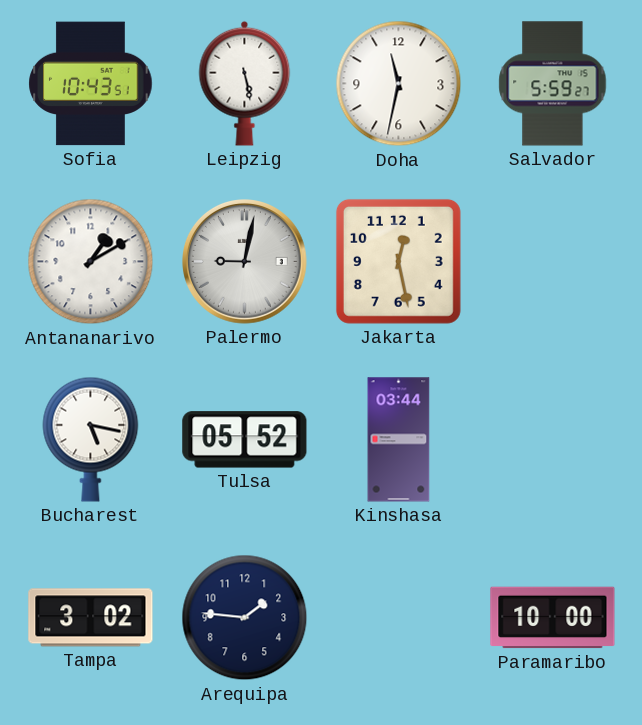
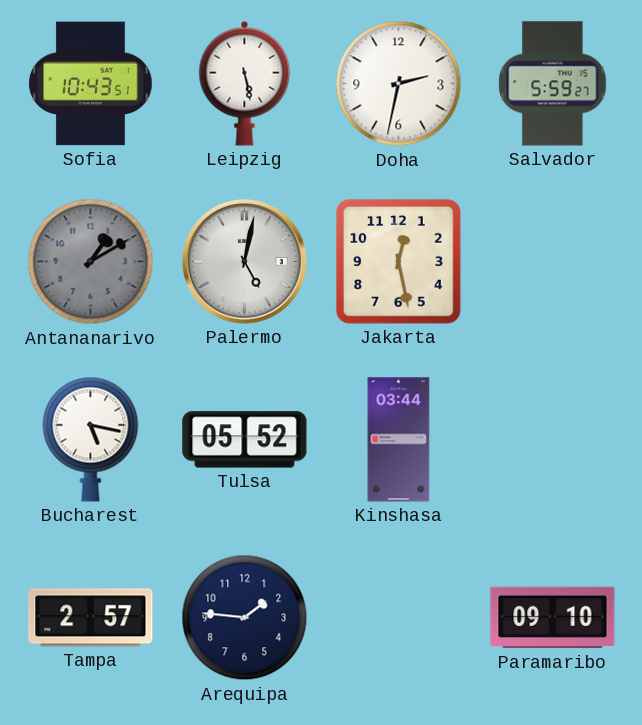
Doha: 11:32 -> 2:32
Antananarivo dial: white -> grey
Palermo: 9:02 -> 5:02
Tampa: 3:02 -> 2:57
Paramaribo: 10:00 -> 09:10
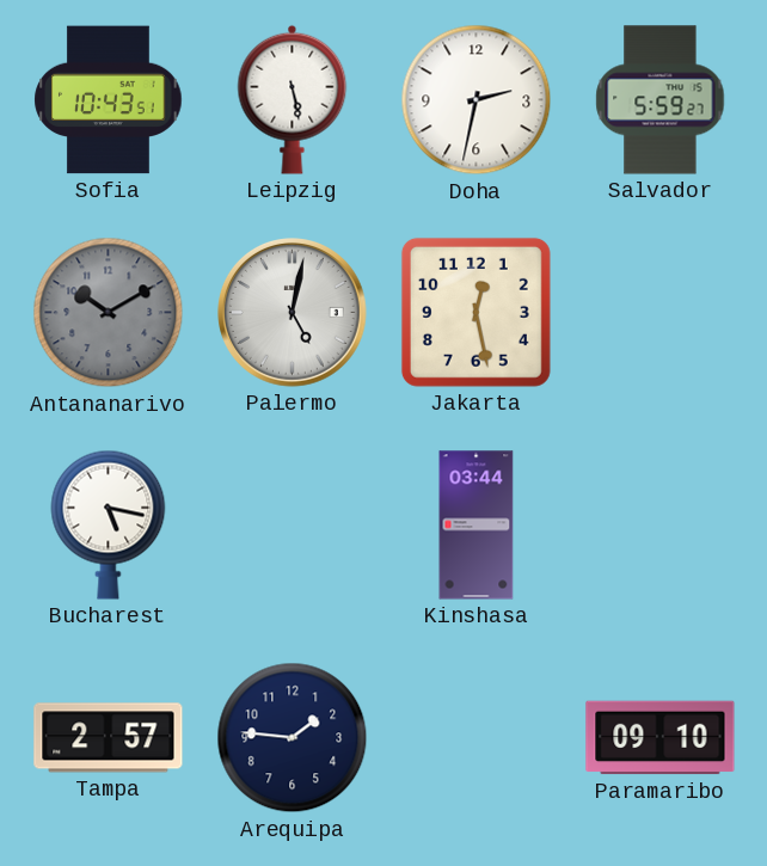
Antananarivo: 1:10 -> 10:10
Tulsa: 05:52 -> none
